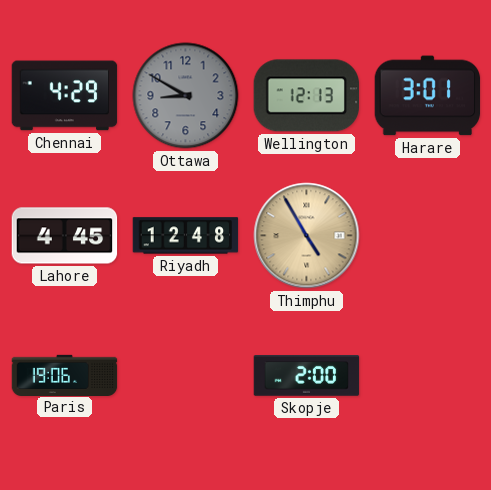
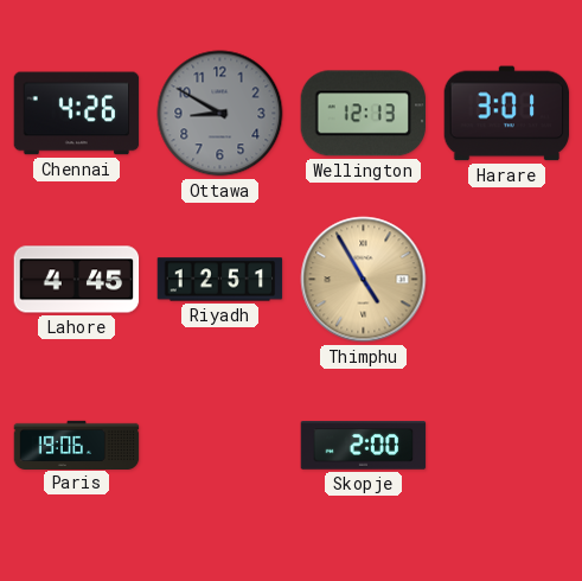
Chennai: 4:29 -> 4:26
Riyadh: 12:48 -> 12:51
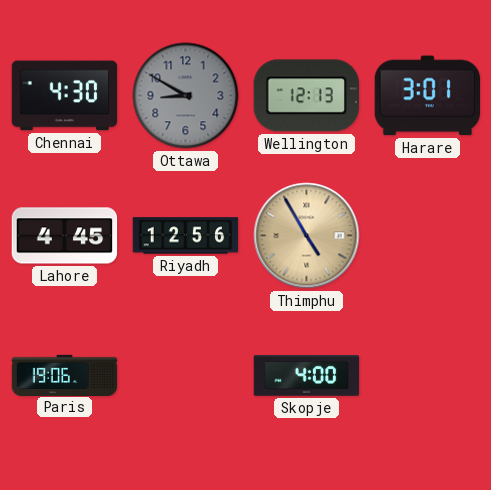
Chennai: 4:26 -> 4:30
Riyadh: 12:51 -> 12:56
Skopje: 2:00 -> 4:00
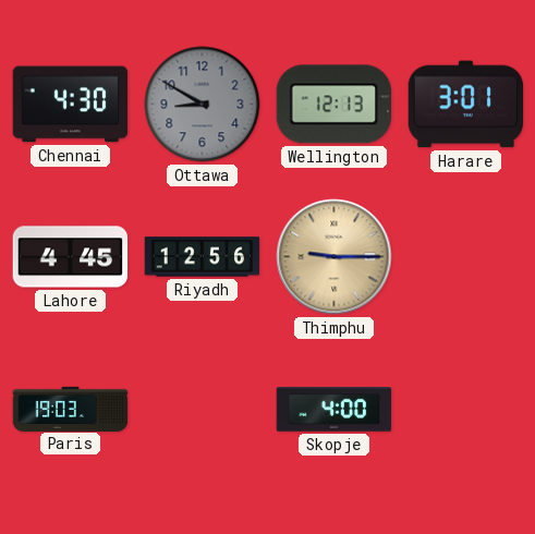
Thimphu: 4:55 -> 9:15
Paris: 19:06 -> 19:03
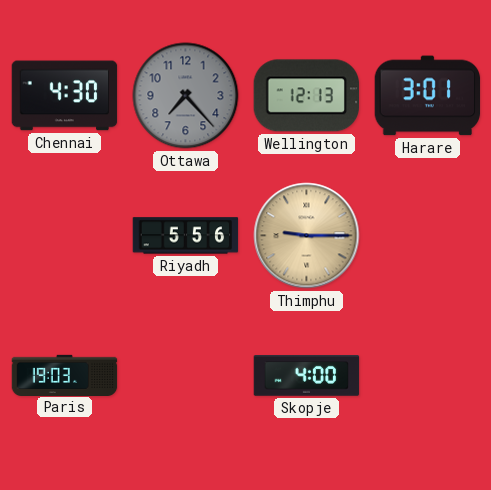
Ottawa: 8:50 -> 7:23
Lahore: 4:45 -> none
Riyadh: 12:56 -> 5:56
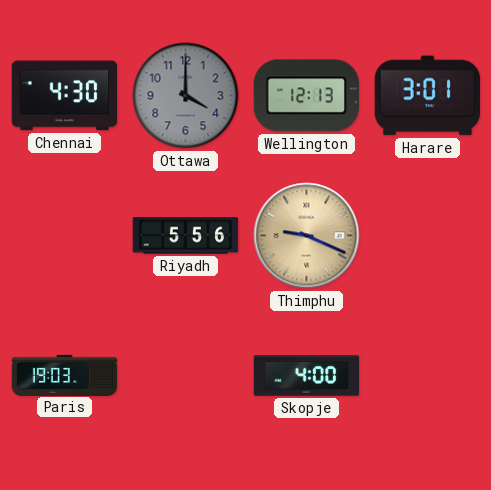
Ottawa: 7:23 -> 4:00
Thimphu: 9:15 -> 9:19
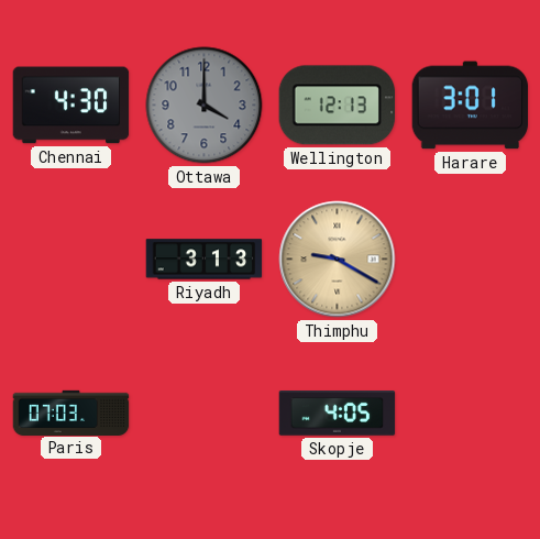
Riyadh: 5:56 -> 3:13
Thimphu: 9:19 -> 9:20
Paris: 19:03 -> 07:03
Skopje: 4:00 -> 4:05
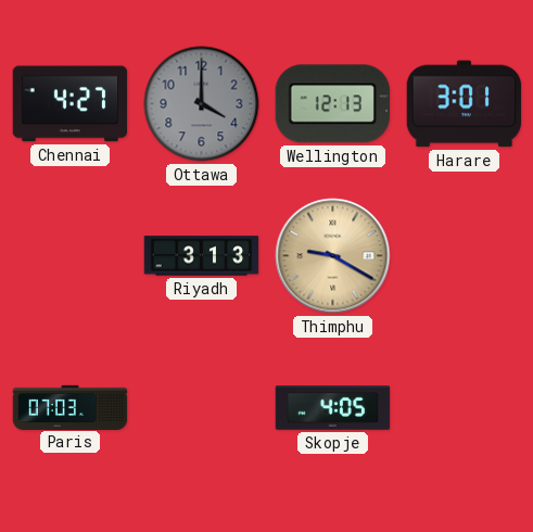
Chennai: 4:30 -> 4:27
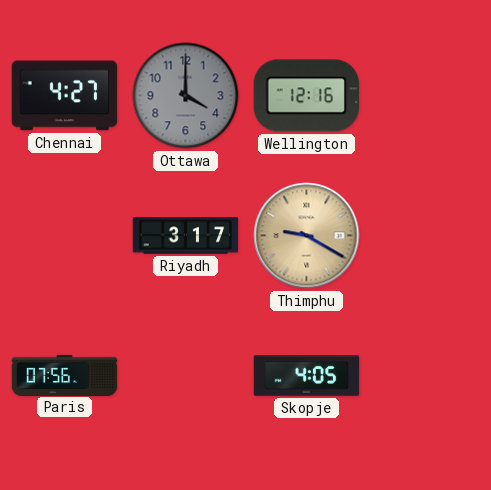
Wellington: 12:13 -> 12:16
Harare: 3:01 -> none
Riyadh: 3:13 -> 3:17
Paris: 07:03 -> 07:56
